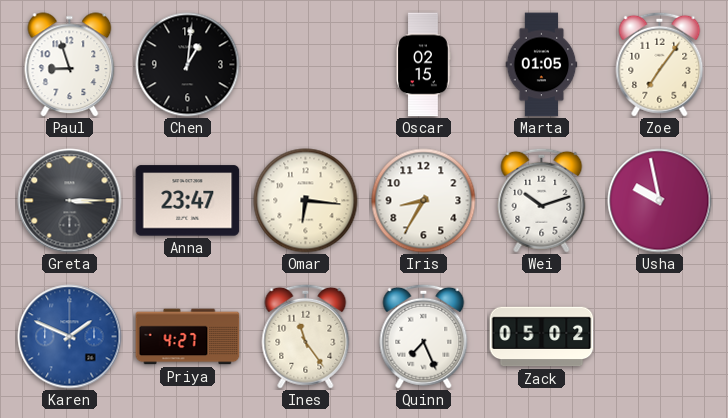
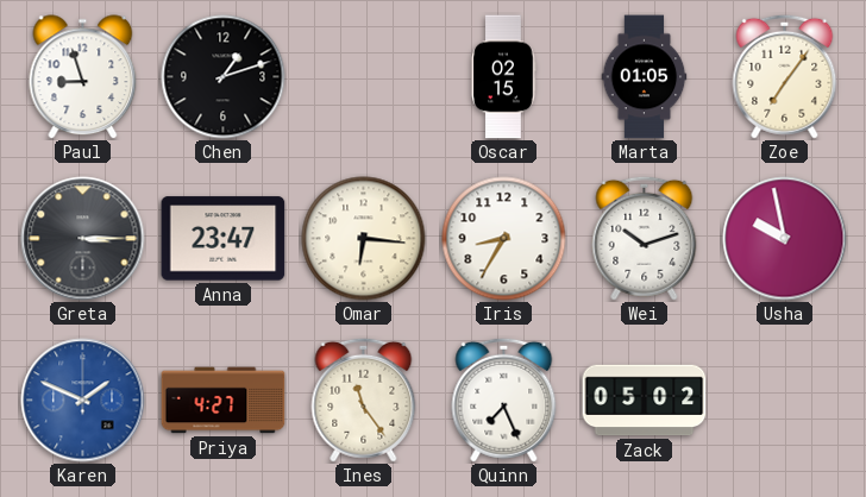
Chen: 1:01 -> 1:12
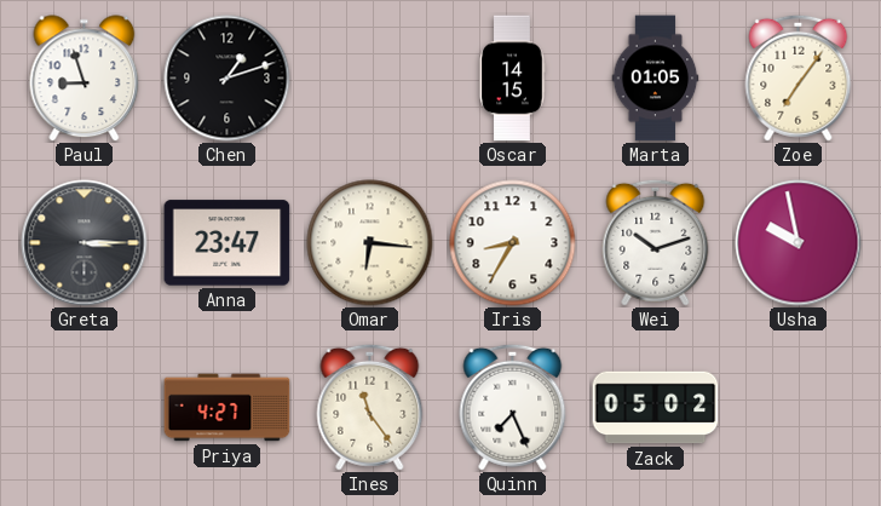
Oscar: 02:15 -> 14:15
Karen: 1:49 -> none
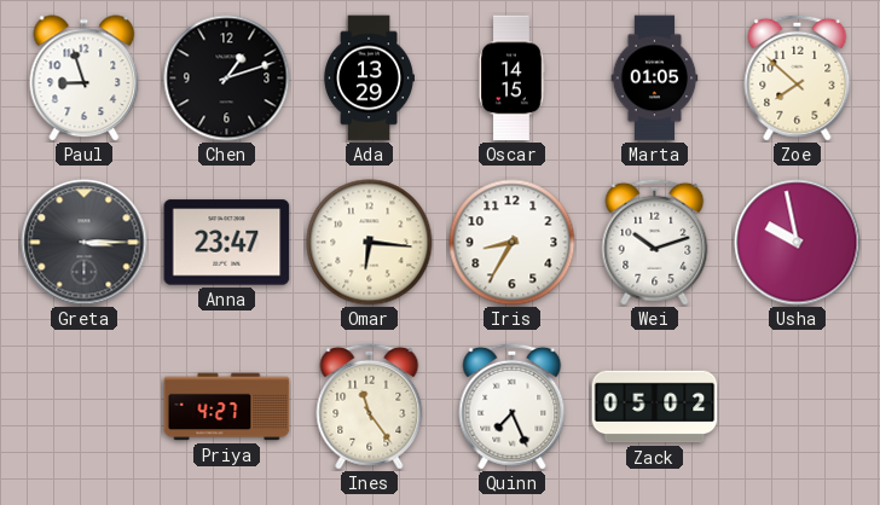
Ada: none -> 13:29
Zoe: 7:06 -> 7:52
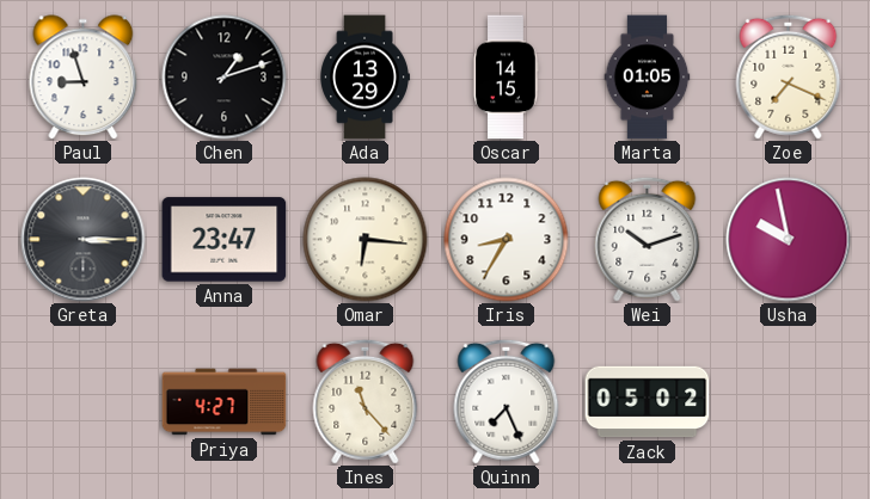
Zoe: 7:52 -> 7:19
Ines: 11:24 -> 11:23
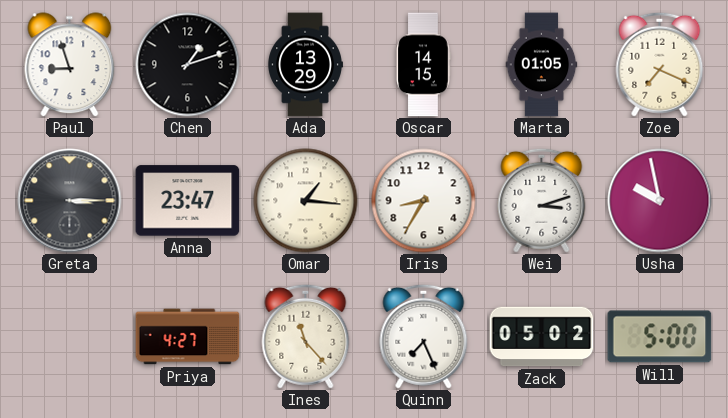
Omar: 6:16 -> 1:16
Wei: 10:12 -> 3:12
Will: none -> 5:00
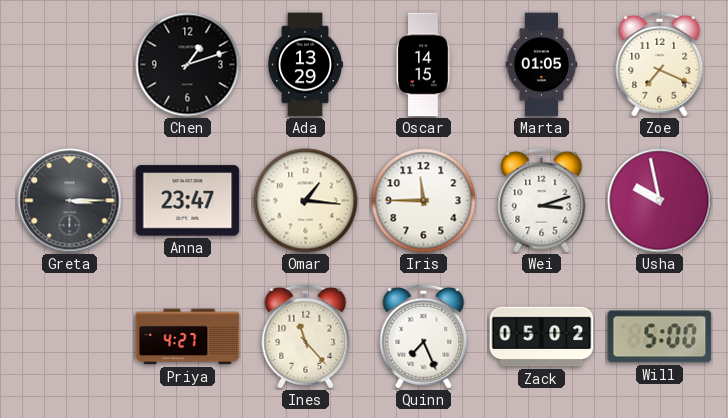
Paul: 8:57 -> none
Iris: 8:35 -> 11:45
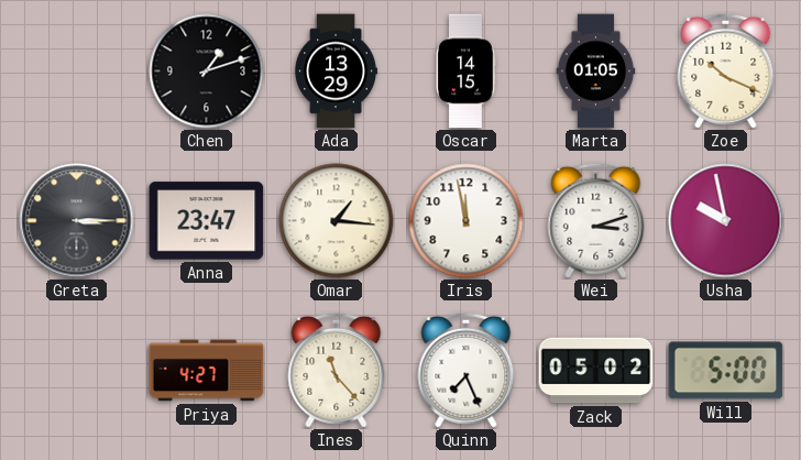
Zoe: 7:19 -> 10:19
Iris: 11:45 -> 11:58
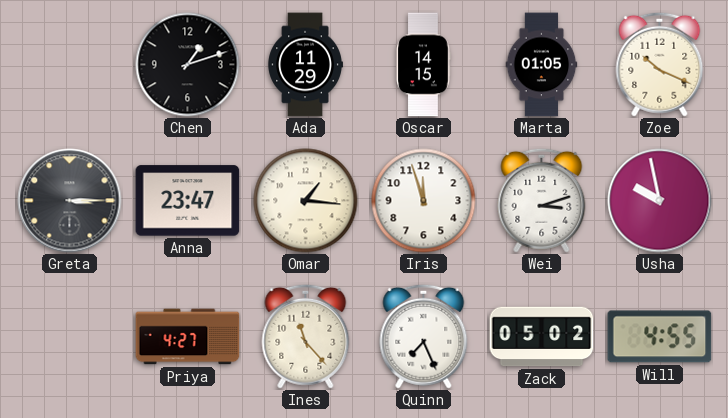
Ada: 13:29 -> 11:29
Iris: 11:58 -> 11:57
Will: 5:00 -> 4:55
